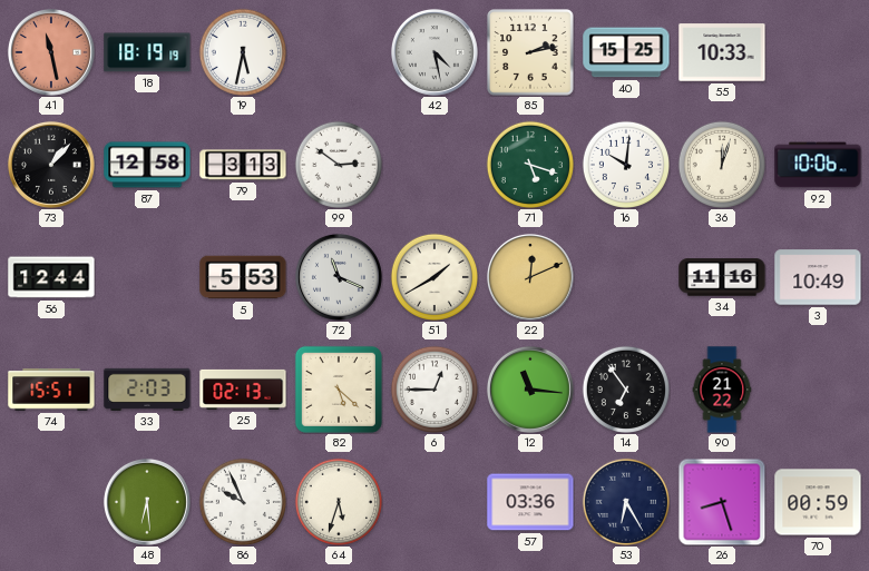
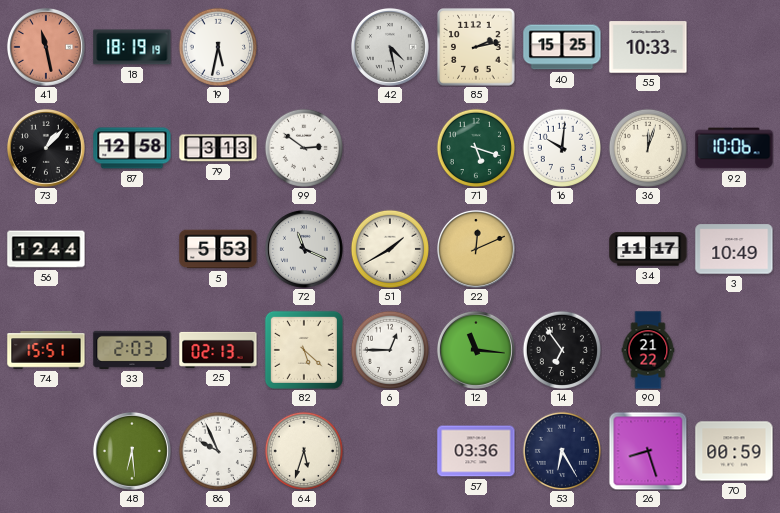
34: 11:16 -> 11:17
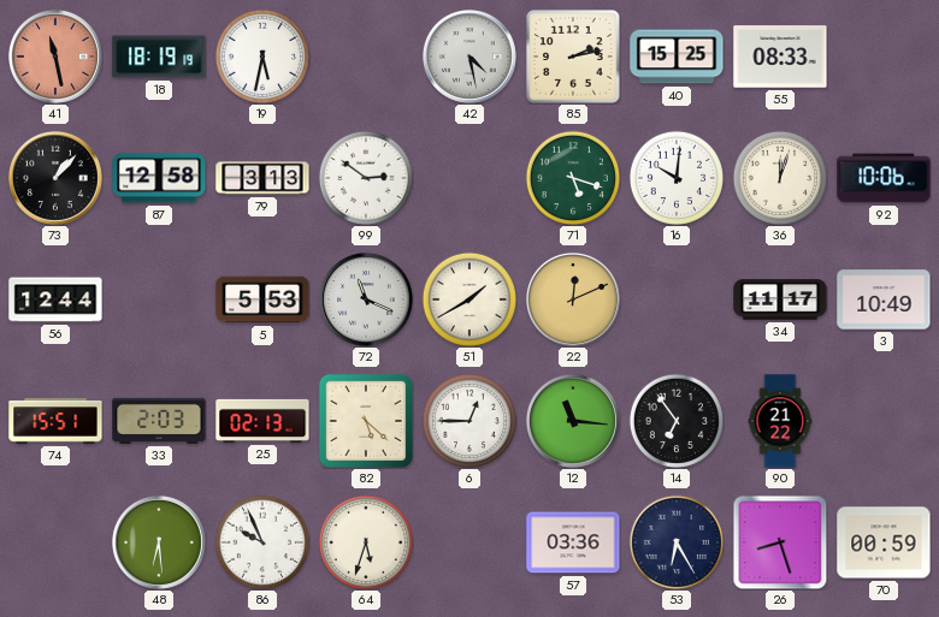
55: 10:33 -> 08:33
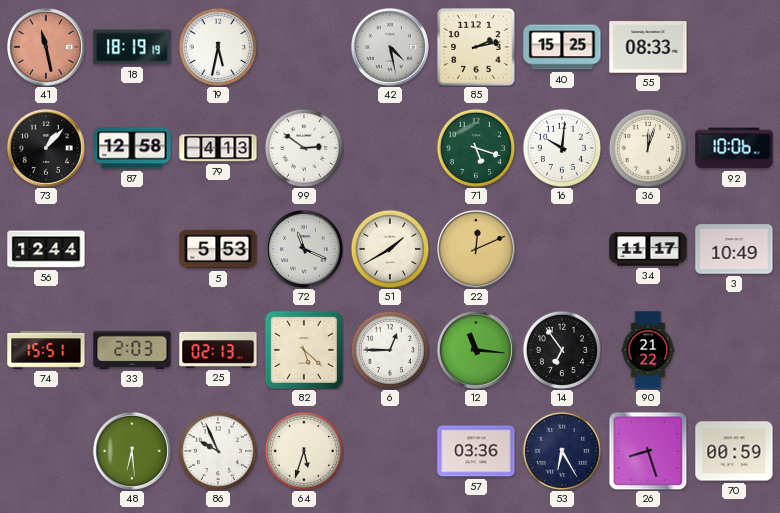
79: 3:13 -> 4:13
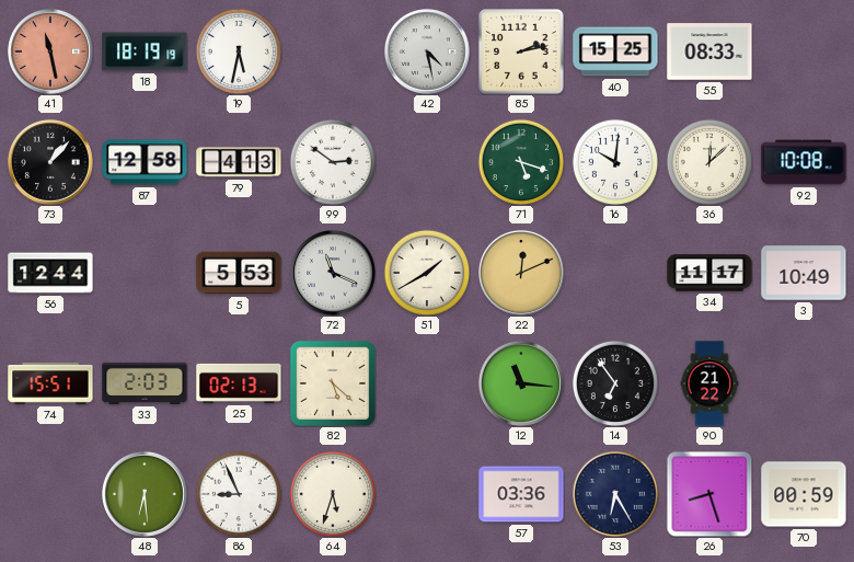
36: 12:03 -> 12:08
92: 10:06 -> 10:08
6: 12:45 -> none
86: 9:56 -> 8:56
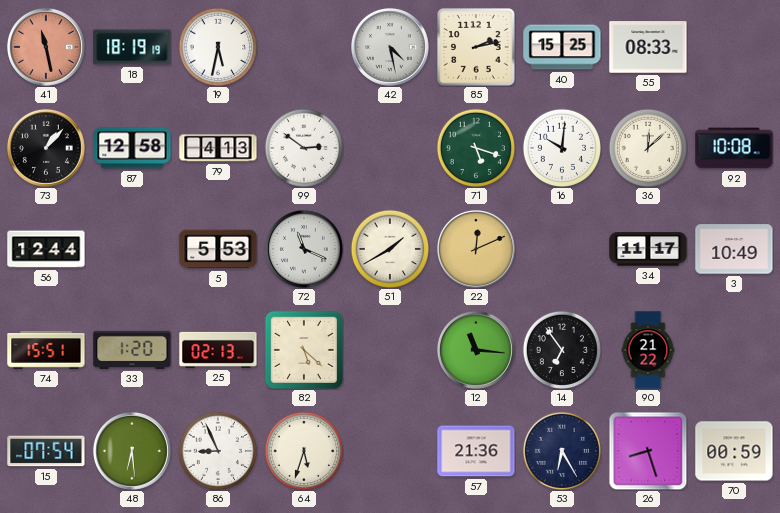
33: 2:03 -> 1:20
15: none -> 07:54
57: 03:36 -> 21:36
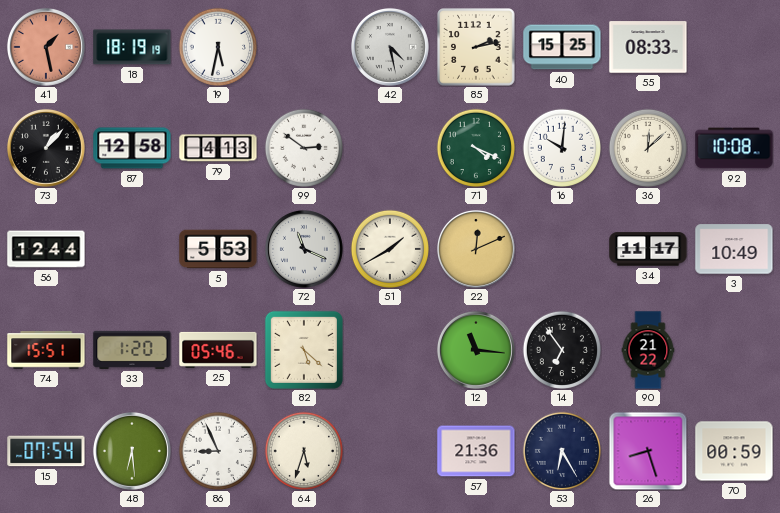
41: 11:28 -> 1:28
71: 5:18 -> 4:19
25: 02:13 -> 05:46
